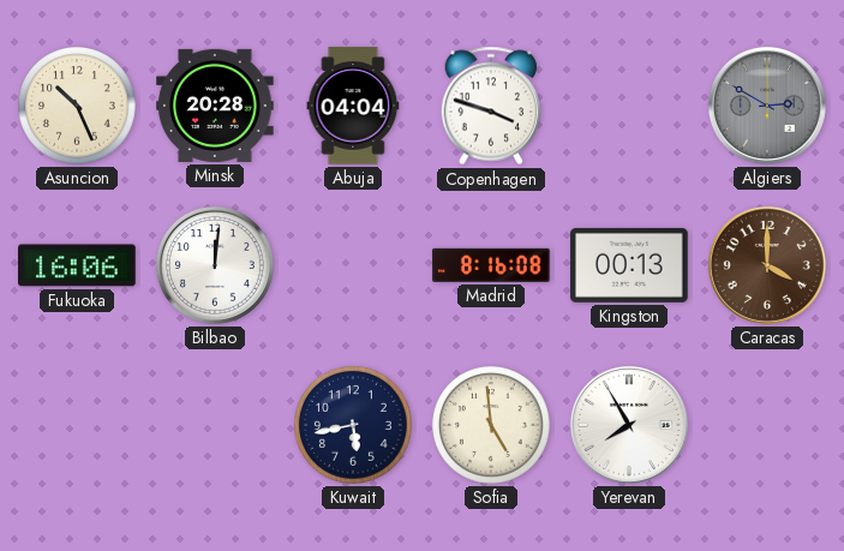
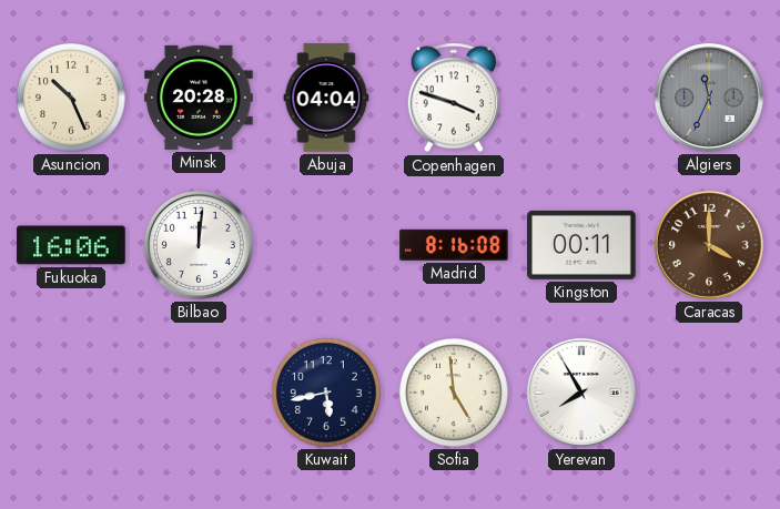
Algiers: 2:50 -> 11:34
Kingston: 00:13 -> 00:11
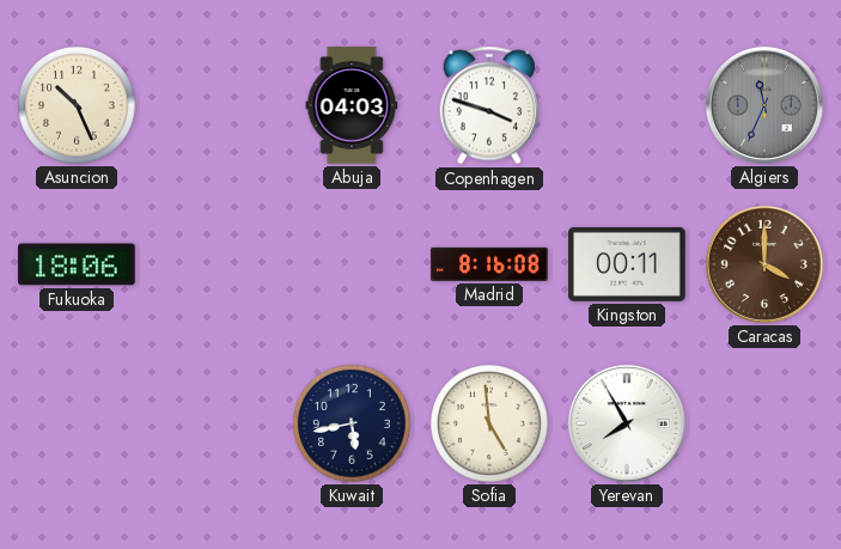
Minsk: 20:28 -> none
Abuja: 04:04 -> 04:03
Fukuoka: 16:06 -> 18:06
Bilbao: 12:01 -> none
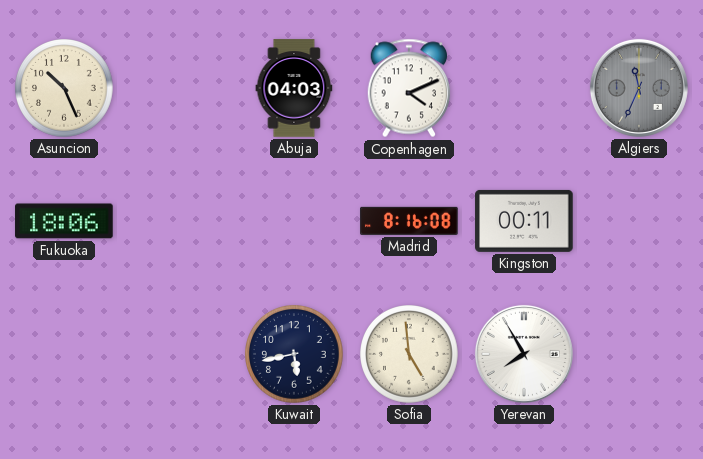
Copenhagen: 3:48 -> 4:11
Caracas: 4:00 -> none
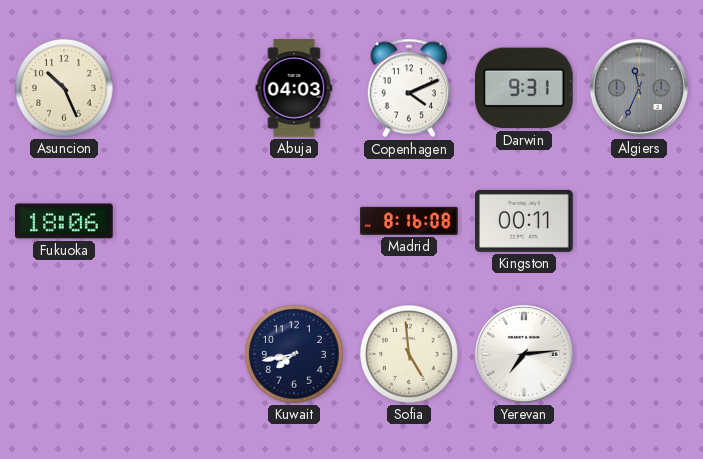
Darwin: none -> 9:31
Kuwait: 5:43 -> 7:43
Yerevan: 7:55 -> 7:14
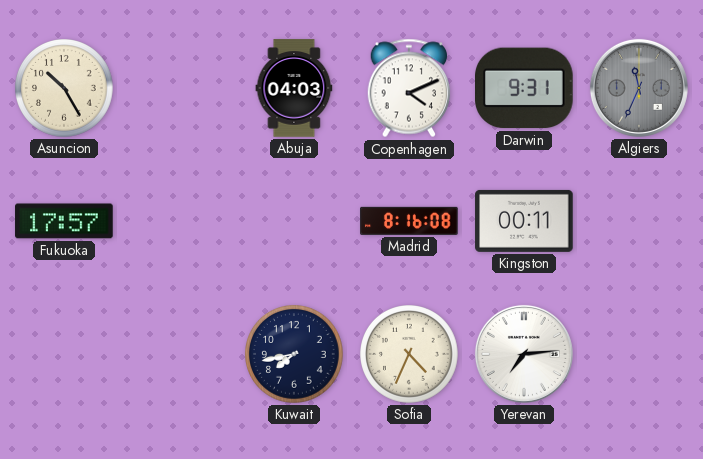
Asuncion: 10:26 -> 10:25
Fukuoka: 18:06 -> 17:57
Sofia: 4:59 -> 4:34
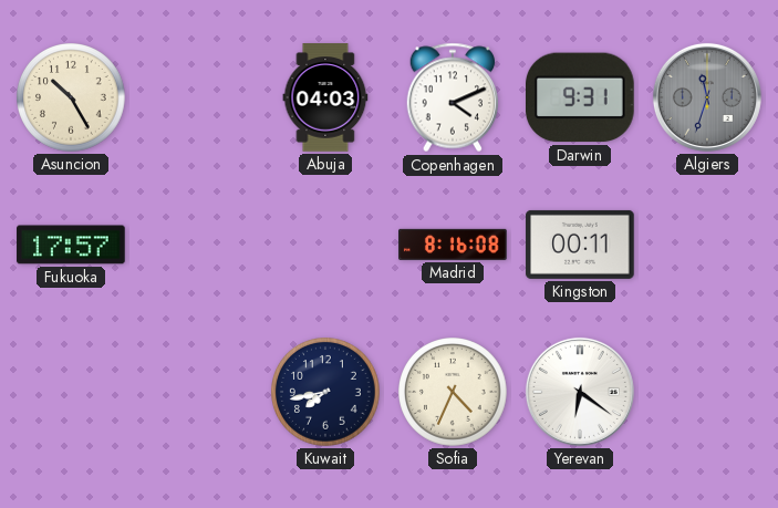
Algiers: 11:34 -> 11:33
Yerevan: 7:14 -> 6:21
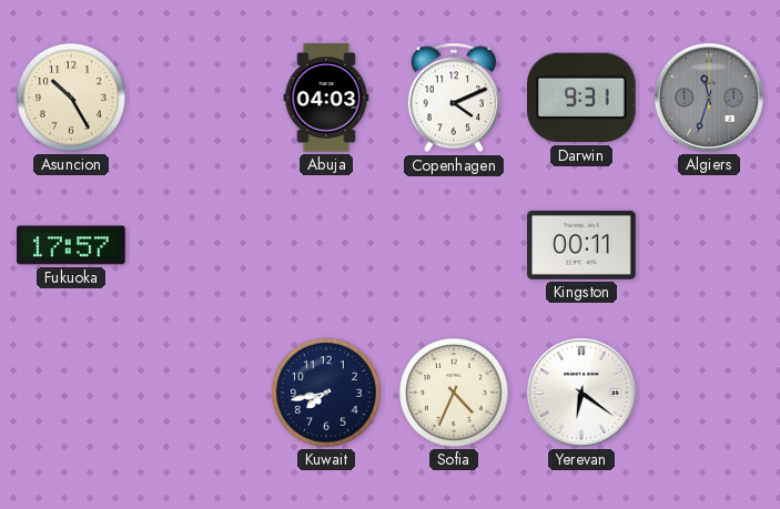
Madrid: 8:16 -> none
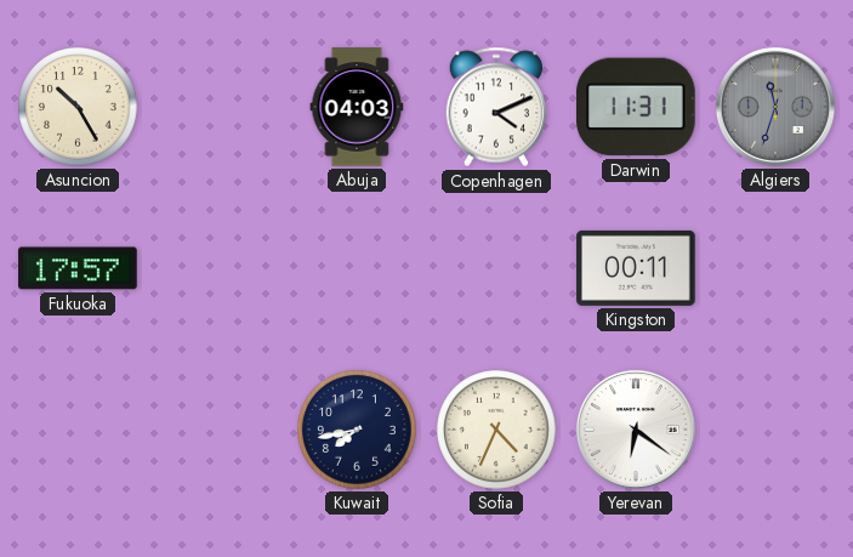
Darwin: 9:31 -> 11:31
